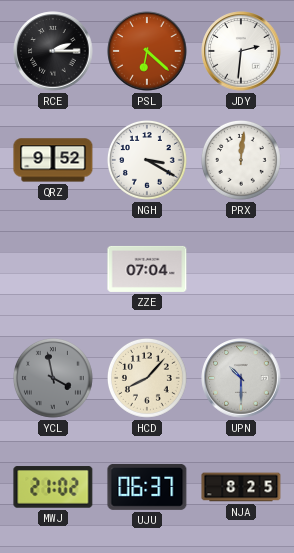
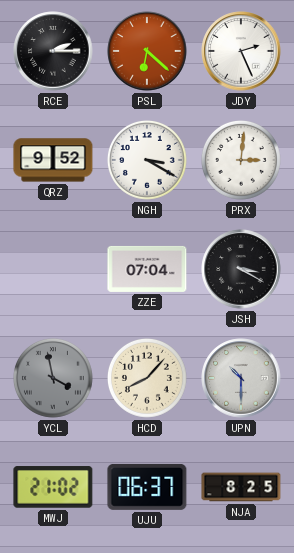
JDY: 2:31 -> 2:26
PRX: 12:01 -> 3:01
JSH: none -> 3:20
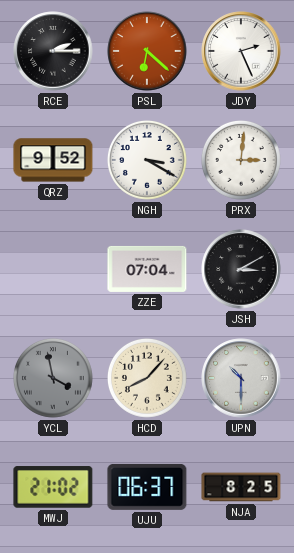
JSH: 3:20 -> 3:10
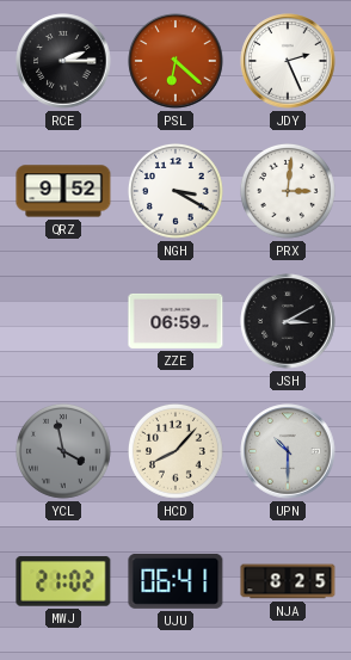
ZZE: 07:04 -> 06:59
UJU: 06:37 -> 06:41
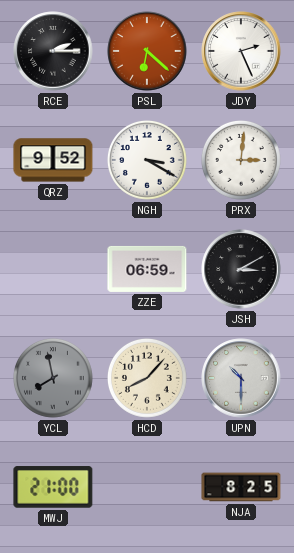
YCL: 3:58 -> 7:58
MWJ: 21:02 -> 21:00
UJU: 06:41 -> none
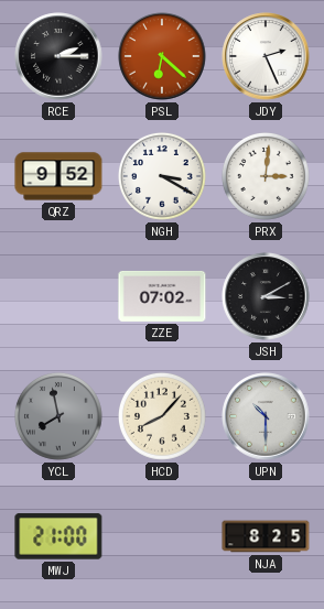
ZZE: 06:59 -> 07:02
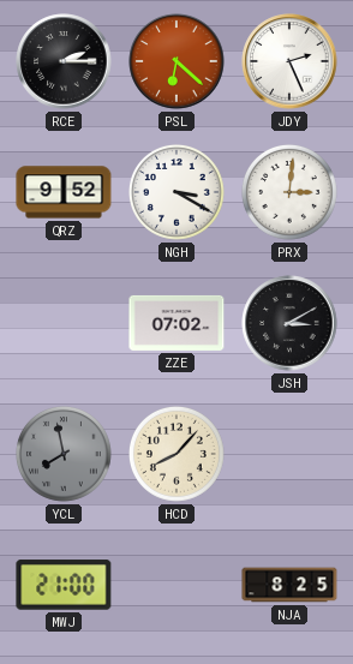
UPN: 10:30 -> none
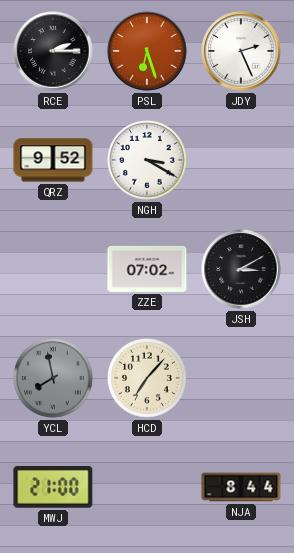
PSL: 6:22 -> 6:27
PRX: 3:01 -> none
HCD: 8:07 -> 7:07
NJA: 8:25 -> 8:44
